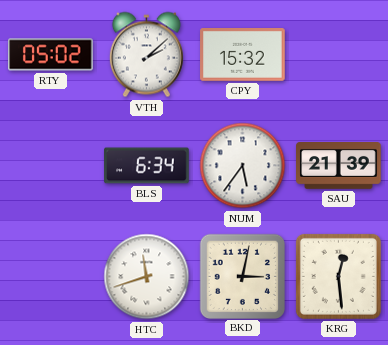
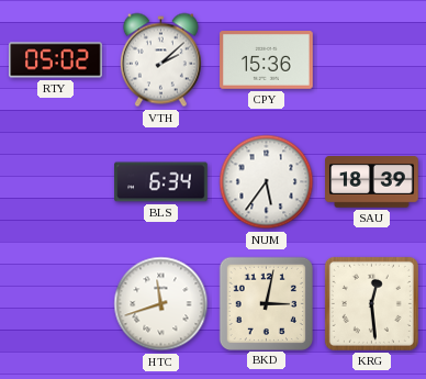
CPY: 15:32 -> 15:36
SAU: 21:39 -> 18:39
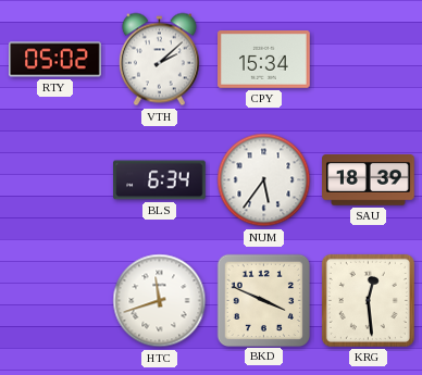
CPY: 15:36 -> 15:34
BKD: 3:02 -> 3:49
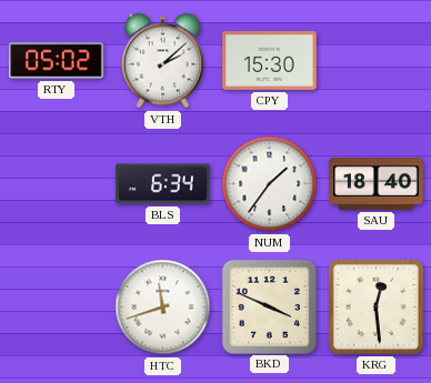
CPY: 15:34 -> 15:30
NUM: 5:36 -> 1:36
SAU: 18:39 -> 18:40
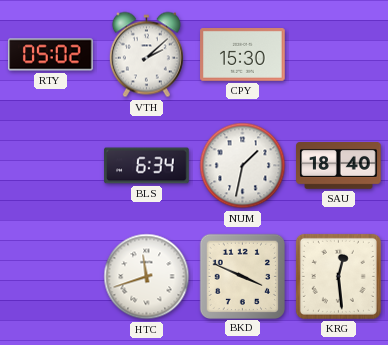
NUM: 1:36 -> 1:32
